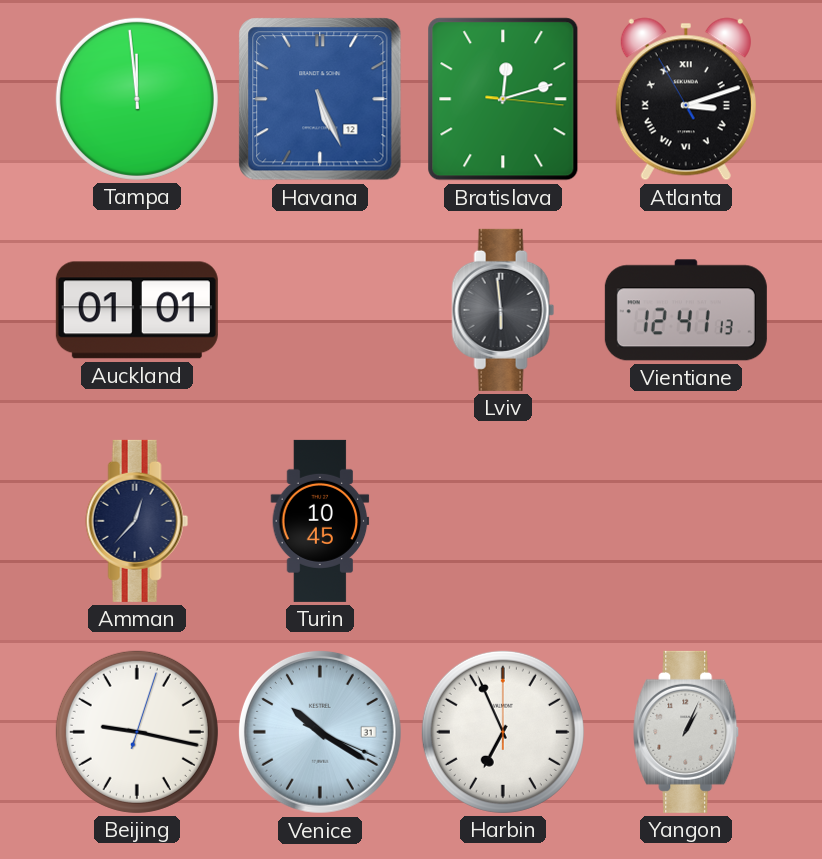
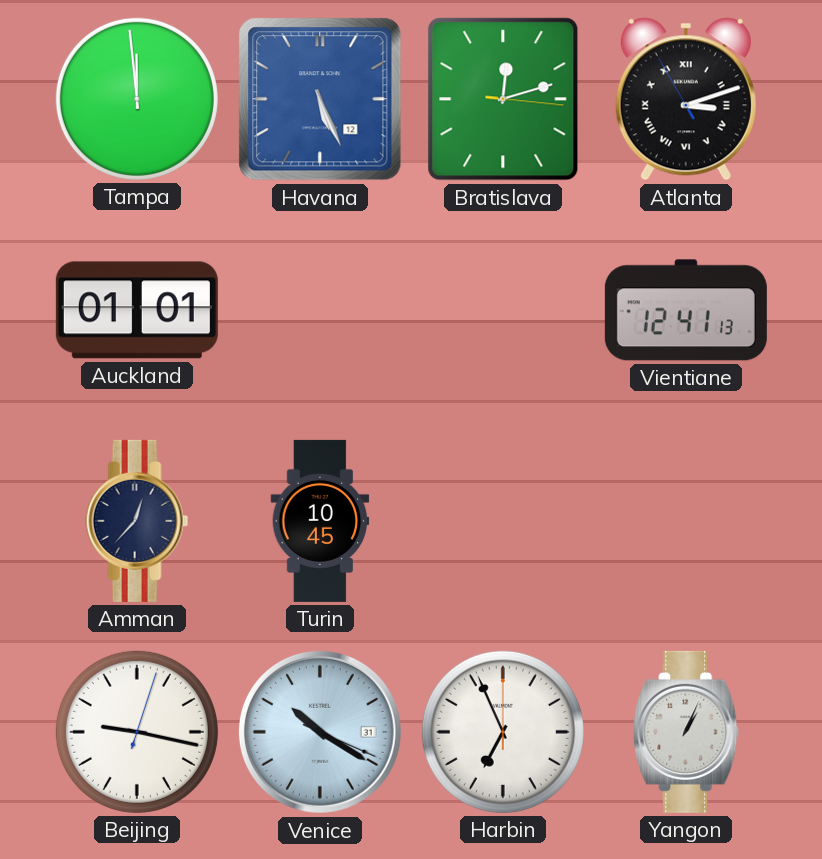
Lviv: 5:59 -> none
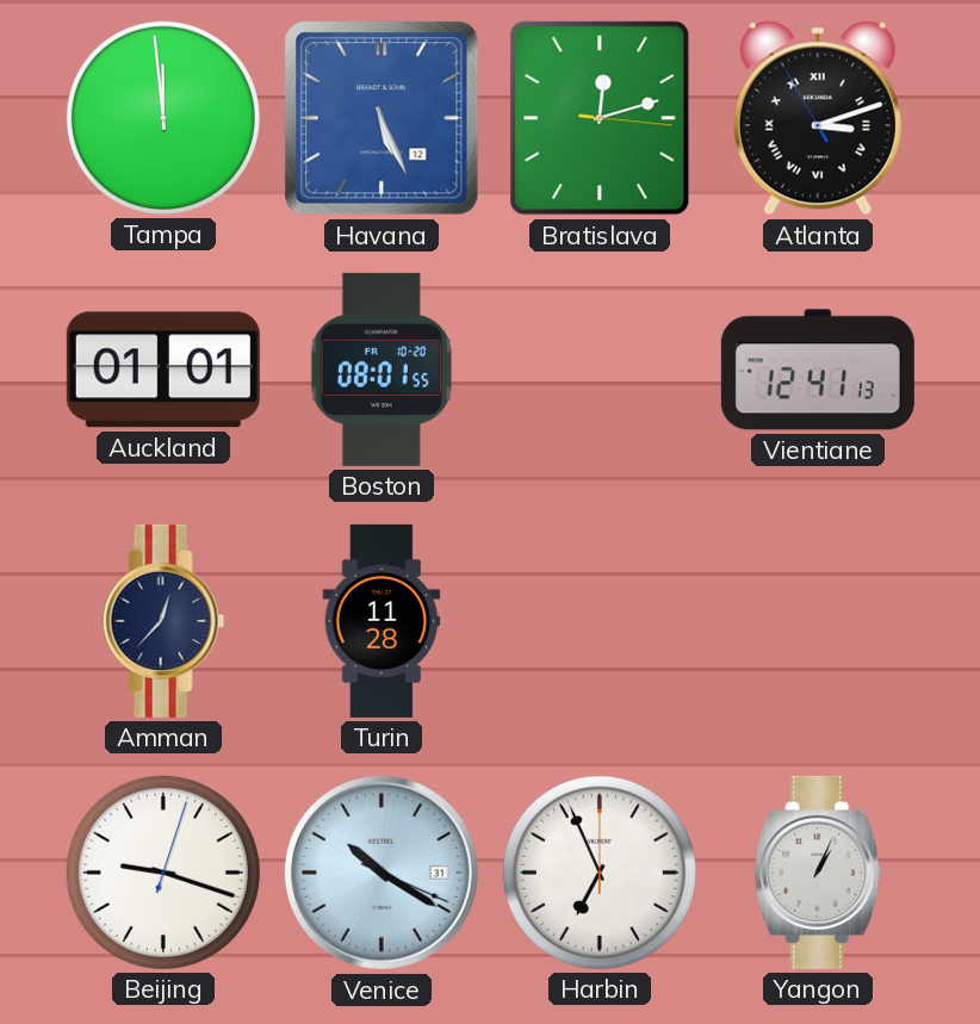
Boston: none -> 08:01
Turin: 10:45 -> 11:28
Beijing: 9:17 -> 9:18
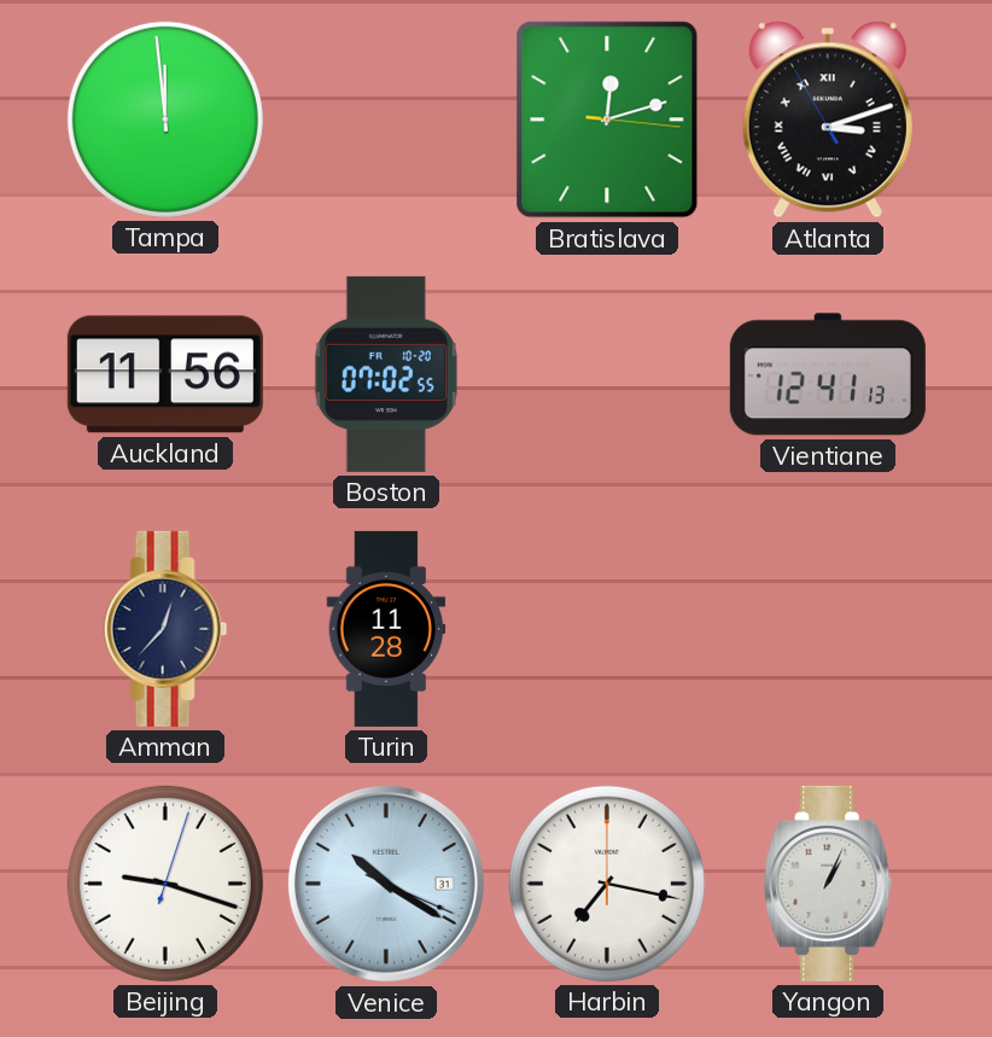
Havana: 5:26 -> none
Auckland: 01:01 -> 11:56
Boston: 08:01 -> 07:02
Harbin: 6:56 -> 7:17
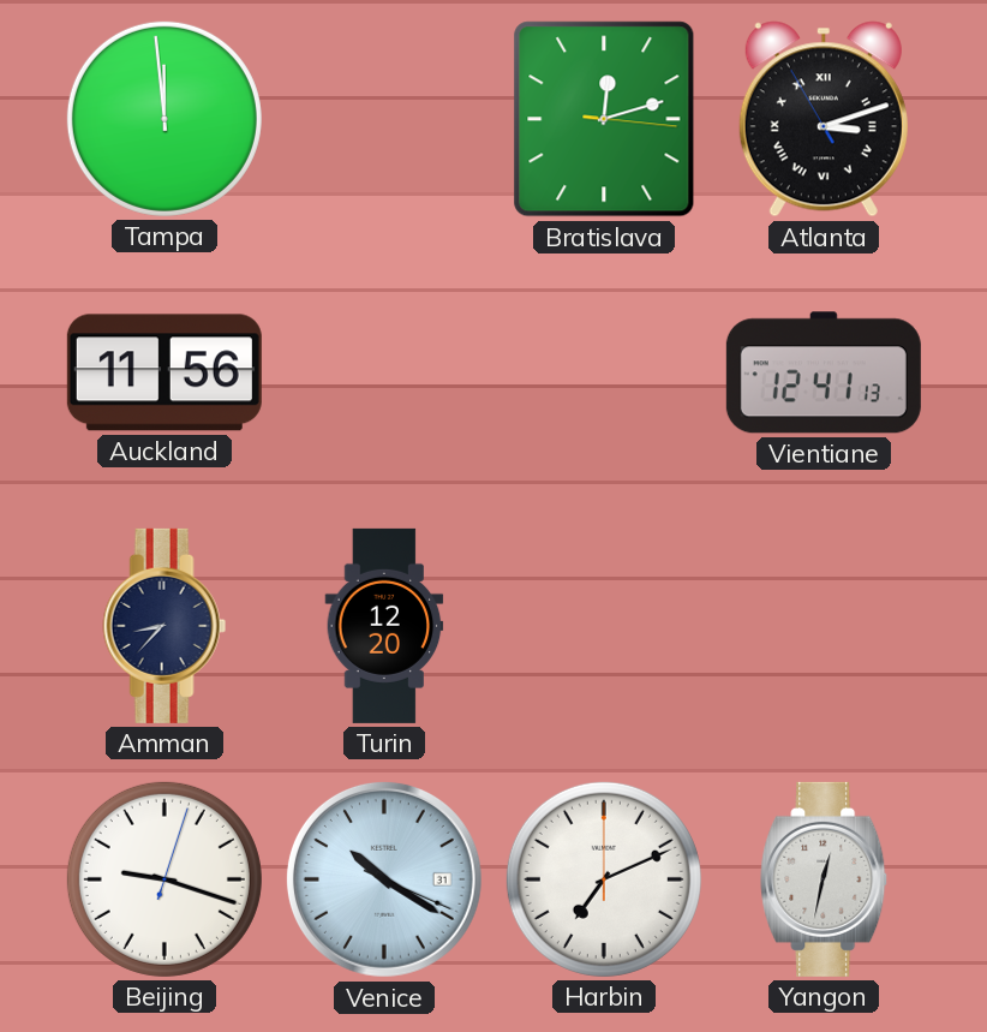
Boston: 07:02 -> none
Amman: 12:37 -> 8:37
Turin: 11:28 -> 12:20
Harbin: 7:17 -> 7:11
Yangon: 1:04 -> 12:32
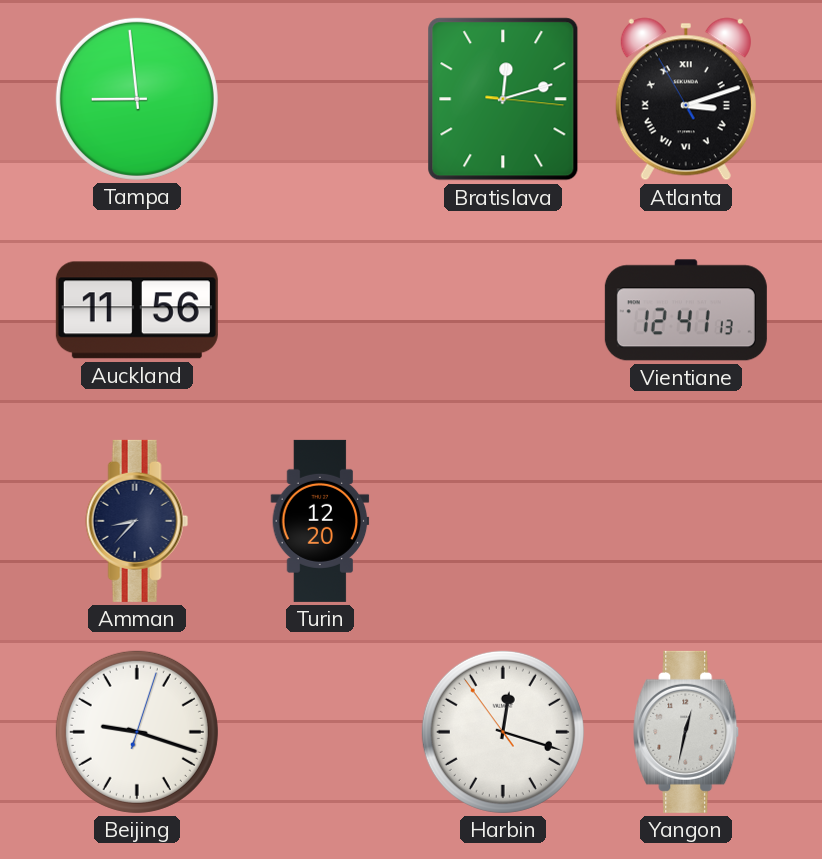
Tampa: 11:59 -> 8:59
Venice: 10:20 -> none
Harbin: 7:11 -> 12:17
